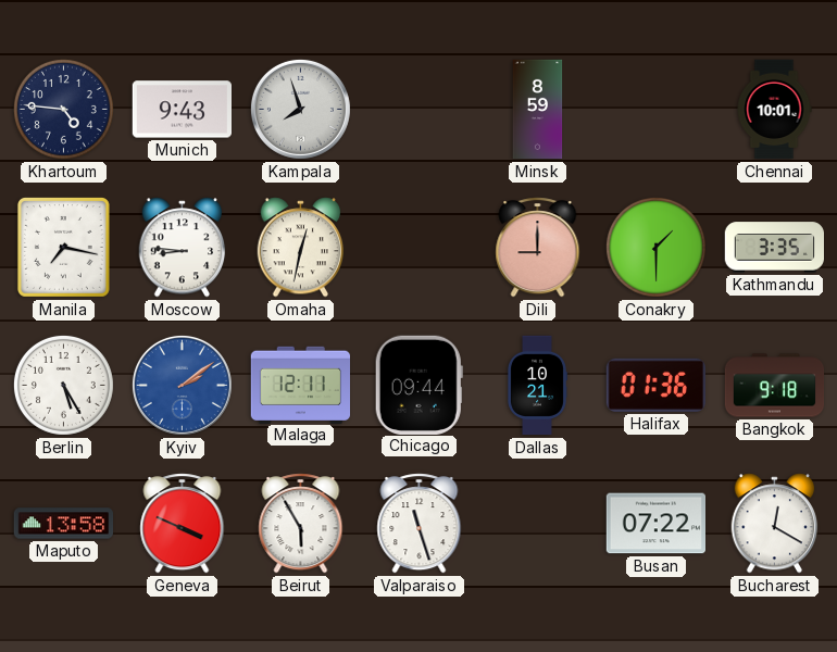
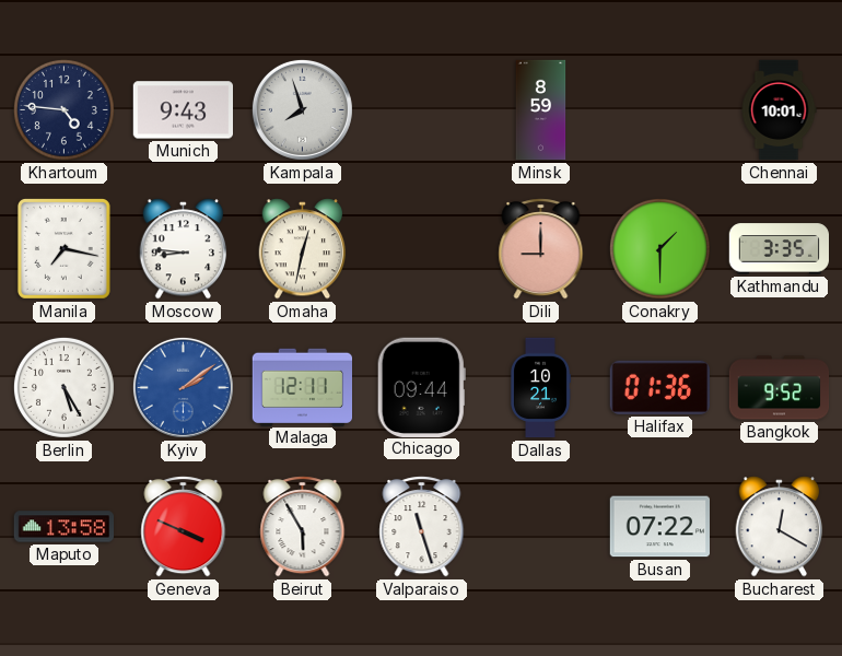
Bangkok: 9:18 -> 9:52
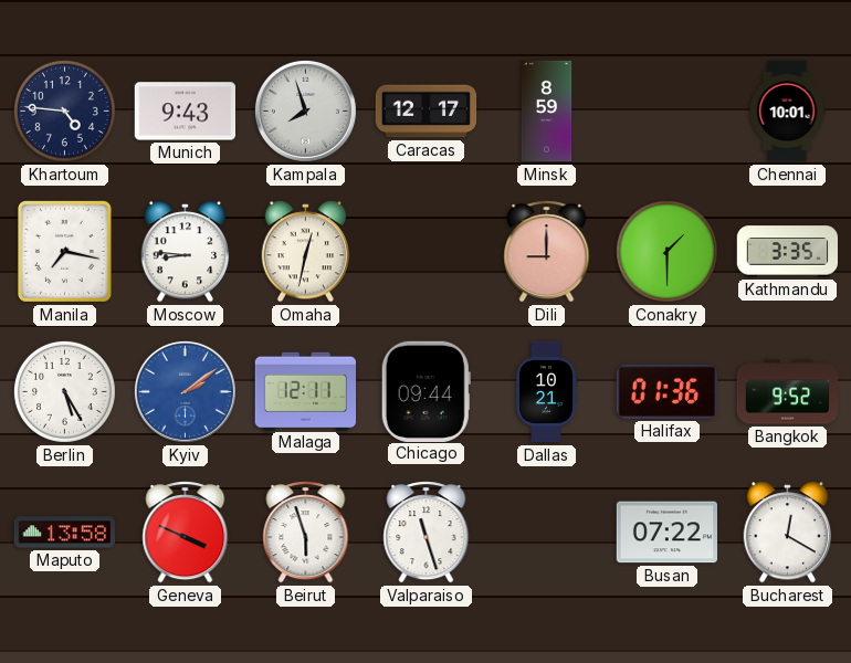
Caracas: none -> 12:17
Beirut: 5:55 -> 5:57
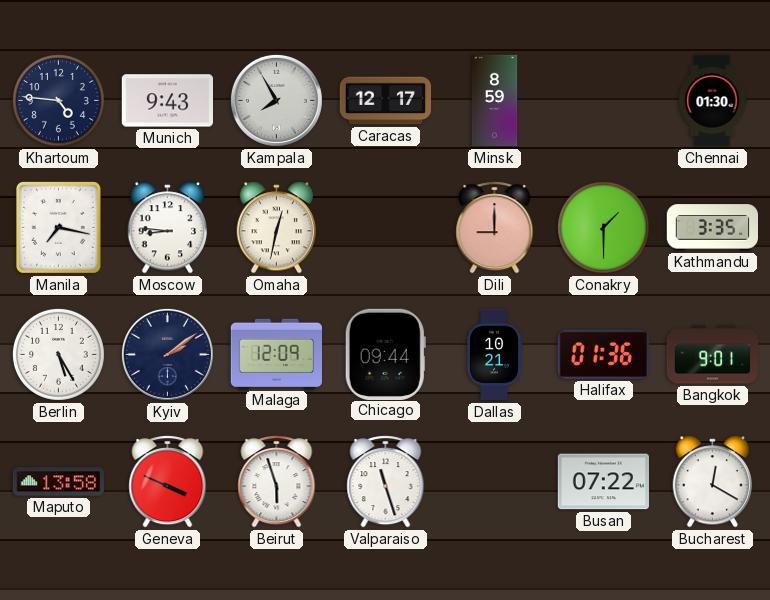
Kampala: 7:57 -> 7:55
Chennai: 10:01 -> 01:30
Kyiv dial: blue -> navy
Malaga: 12:11 -> 12:09
Bangkok: 9:52 -> 9:01
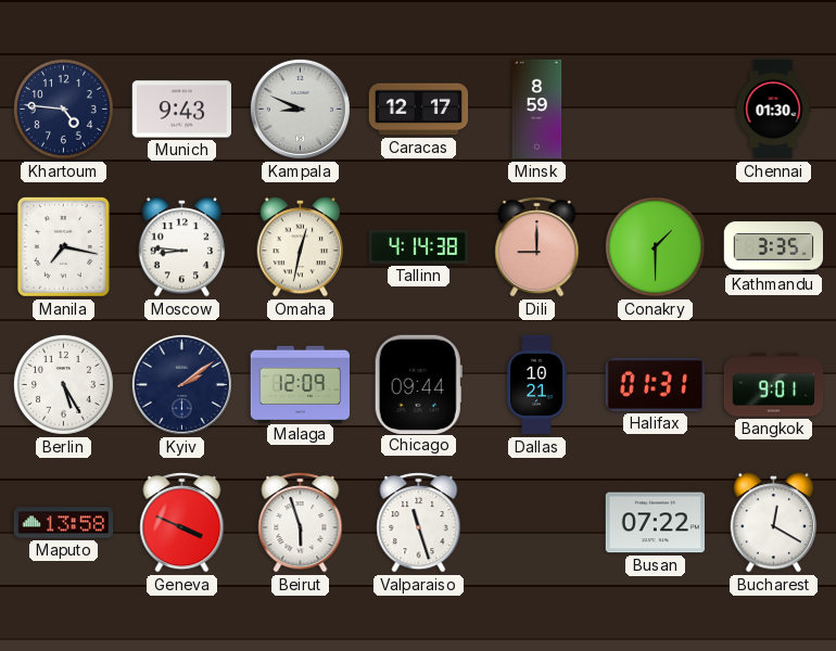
Kampala: 7:55 -> 8:49
Tallinn: none -> 4:14
Halifax: 01:36 -> 01:31
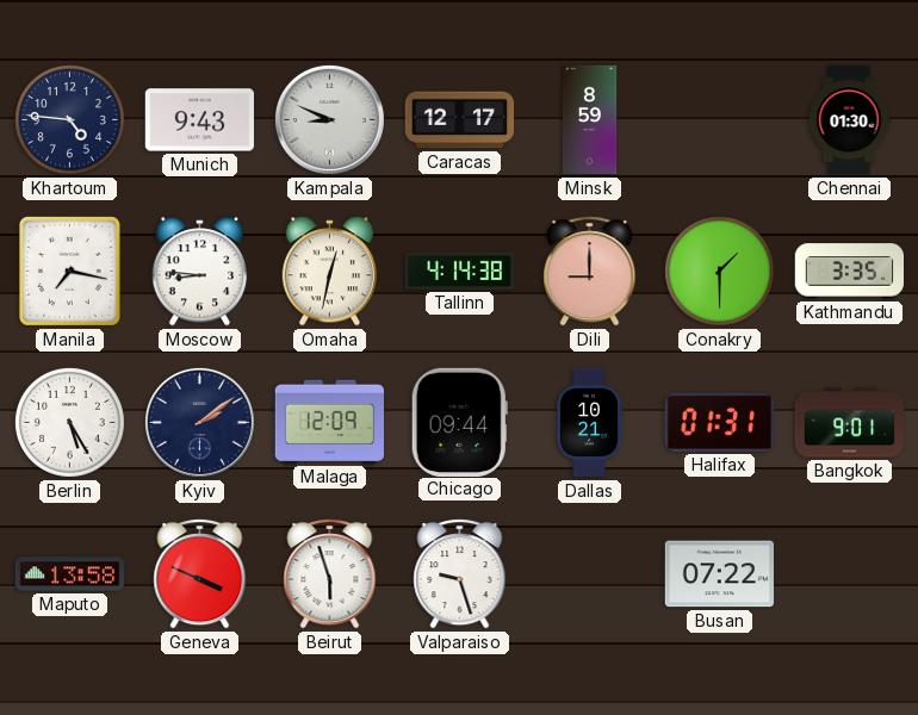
Valparaiso: 11:27 -> 9:27
Bucharest: 12:20 -> none
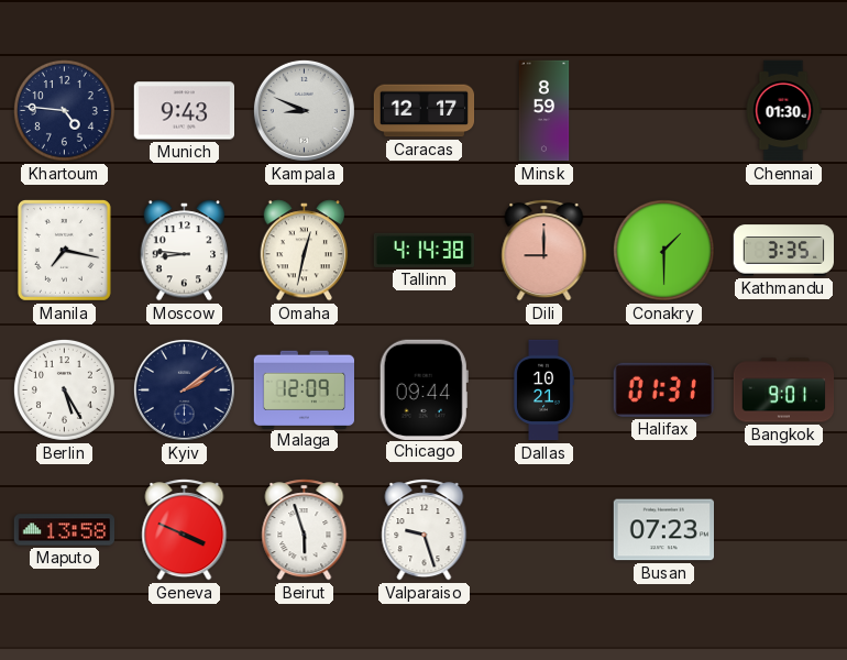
Busan: 07:22 -> 07:23
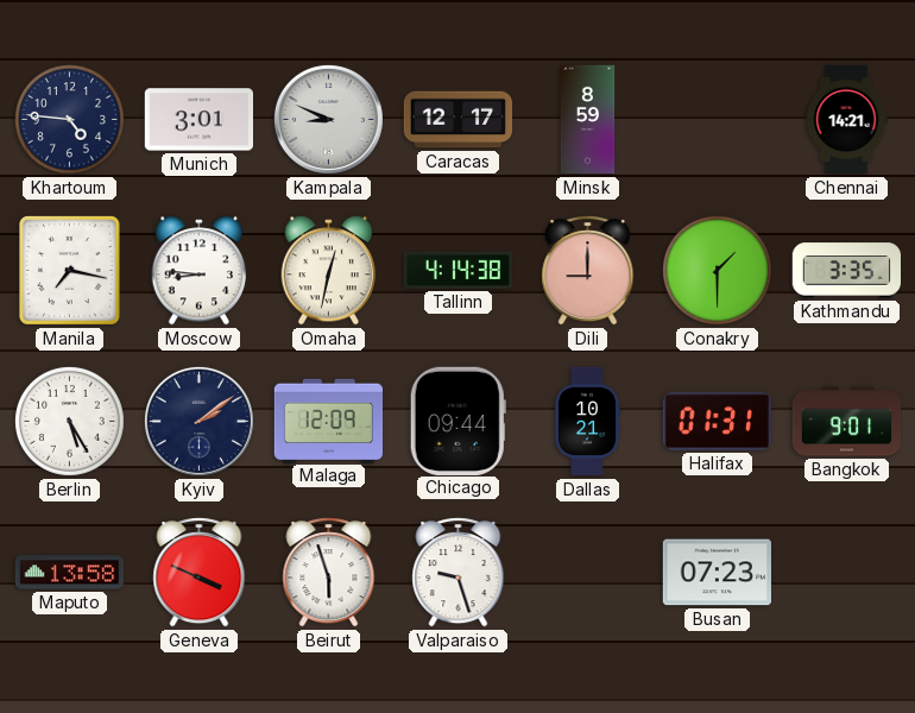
Munich: 9:43 -> 3:01
Chennai: 01:30 -> 14:21
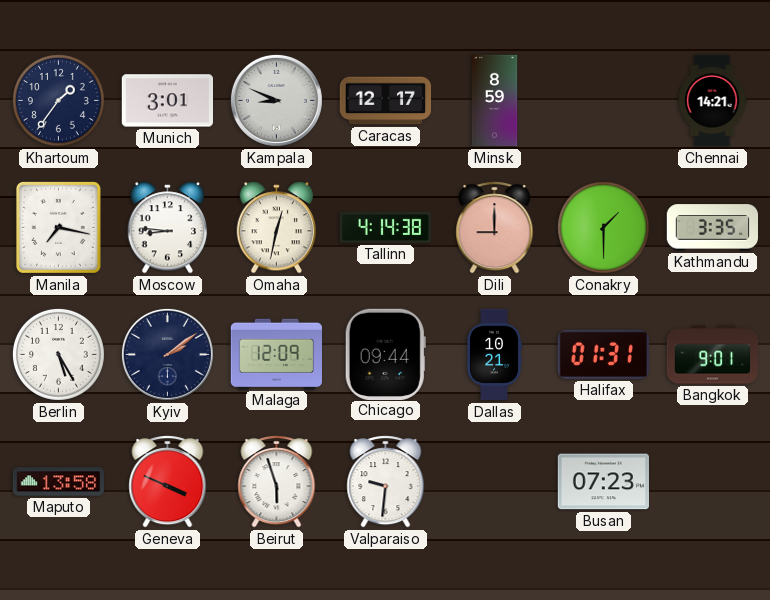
Khartoum: 4:46 -> 1:36
Valparaiso: 9:27 -> 9:31
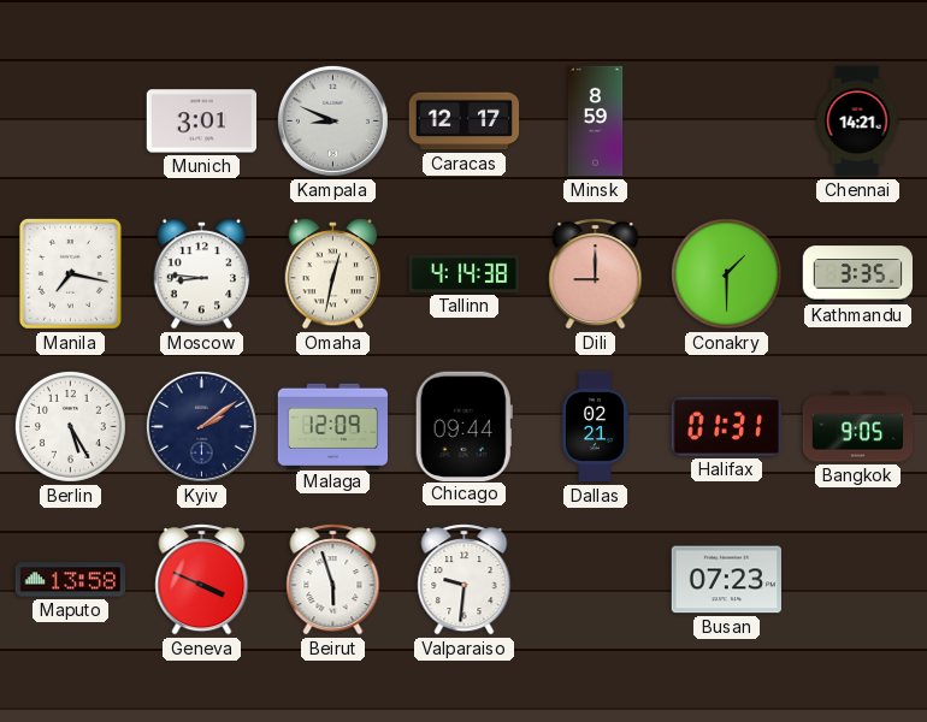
Khartoum: 1:36 -> none
Dallas: 10:21 -> 02:21
Bangkok: 9:01 -> 9:05
